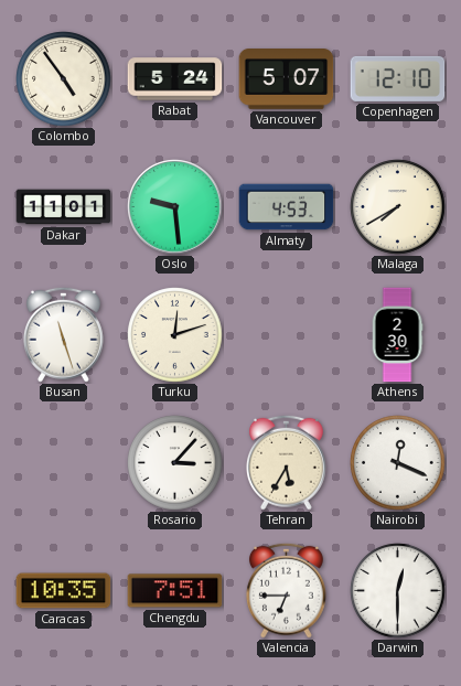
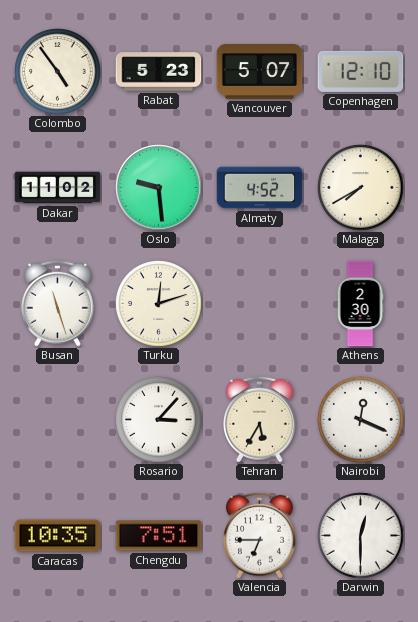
Rabat: 5:24 -> 5:23
Dakar: 11:01 -> 11:02
Almaty: 4:53 -> 4:52
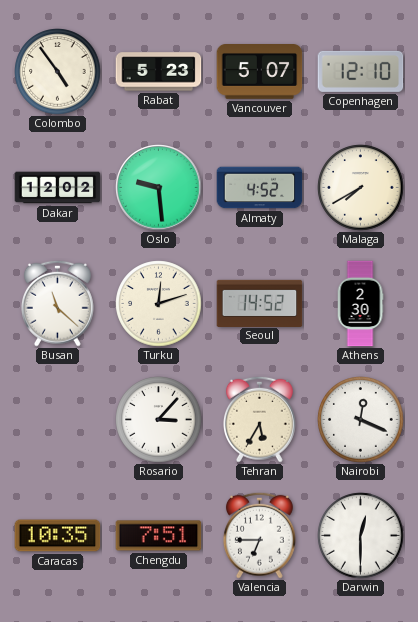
Dakar: 11:02 -> 12:02
Busan: 11:27 -> 11:22
Seoul: none -> 14:52
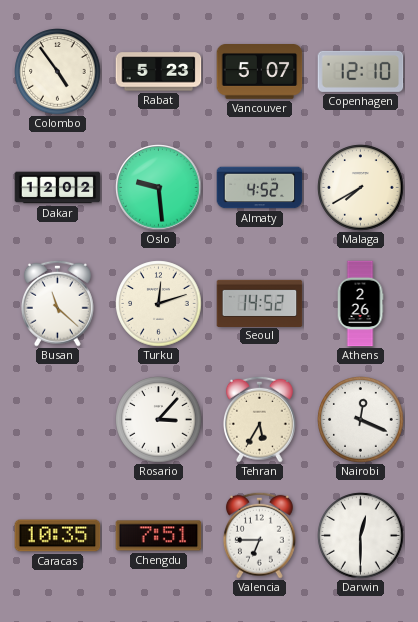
Athens: 2:30 -> 2:26
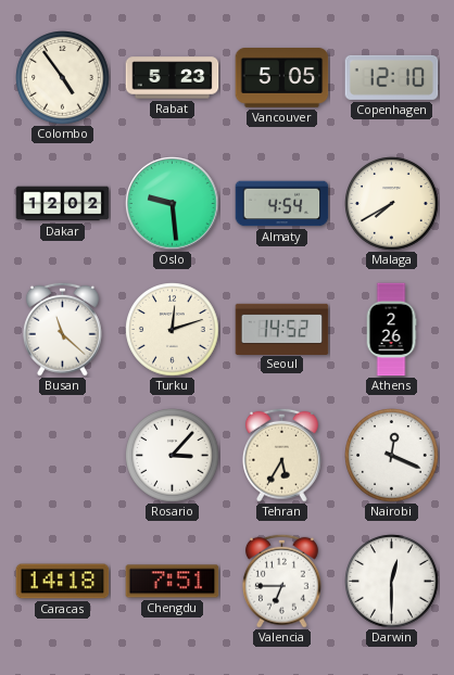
Vancouver: 5:07 -> 5:05
Almaty: 4:52 -> 4:54
Caracas: 10:35 -> 14:18
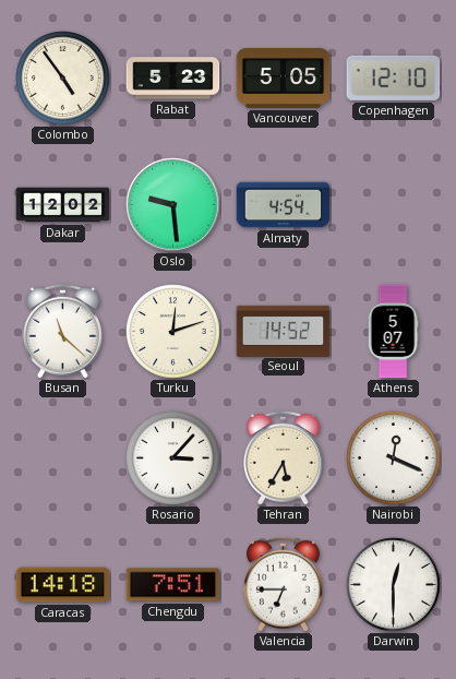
Malaga: 7:40 -> none
Athens: 2:26 -> 5:07
